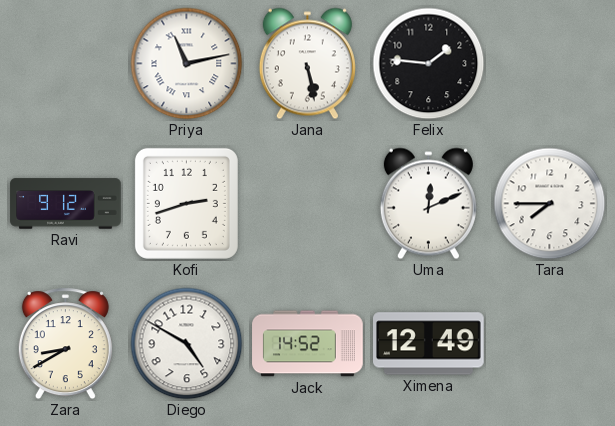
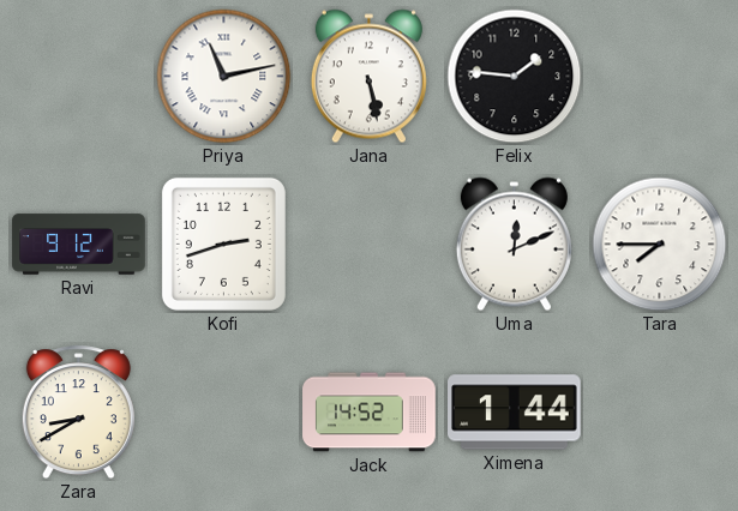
Diego: 4:50 -> none
Ximena: 12:49 -> 1:44
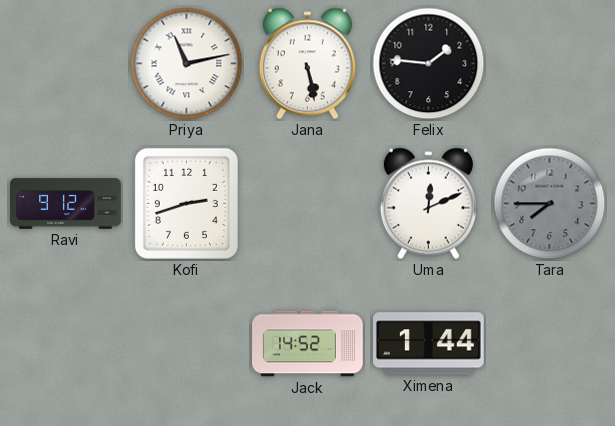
Tara dial: white -> grey
Zara: 8:40 -> none
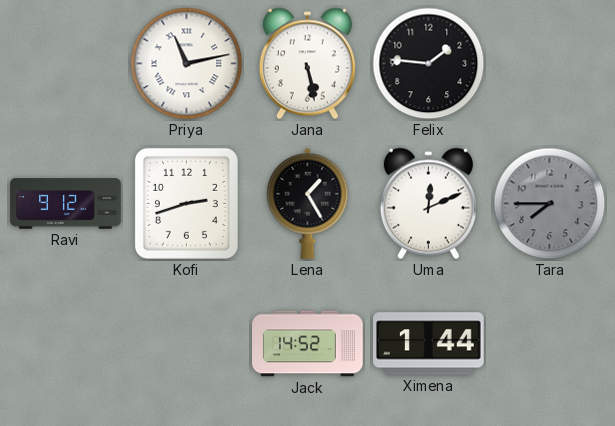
Lena: none -> 1:25
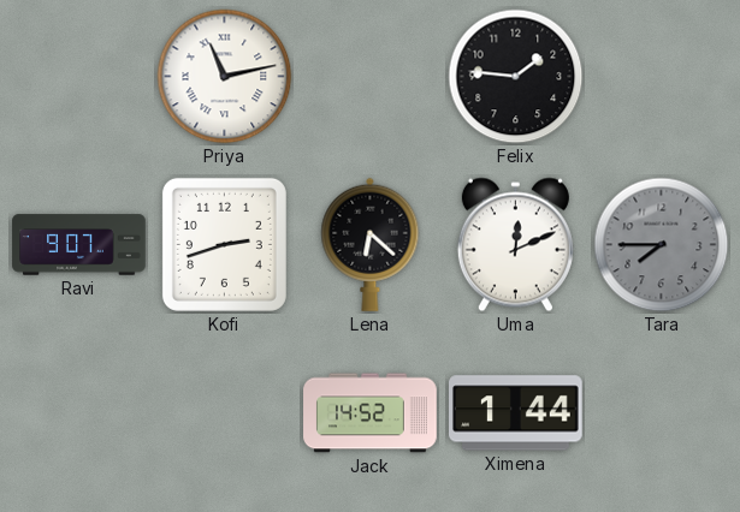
Jana: 5:28 -> none
Ravi: 9:12 -> 9:07
Lena: 1:25 -> 6:22
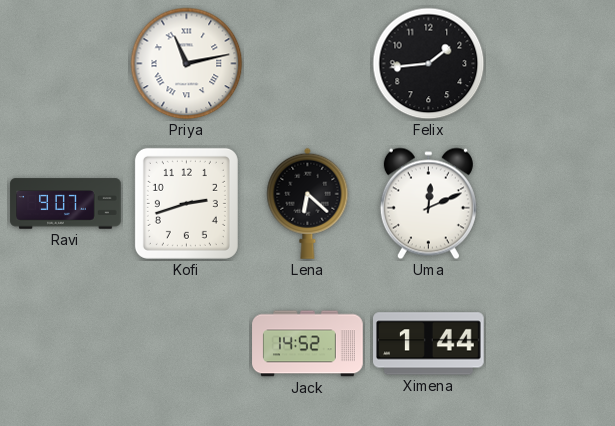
Felix: 1:46 -> 1:44
Tara: 7:45 -> none
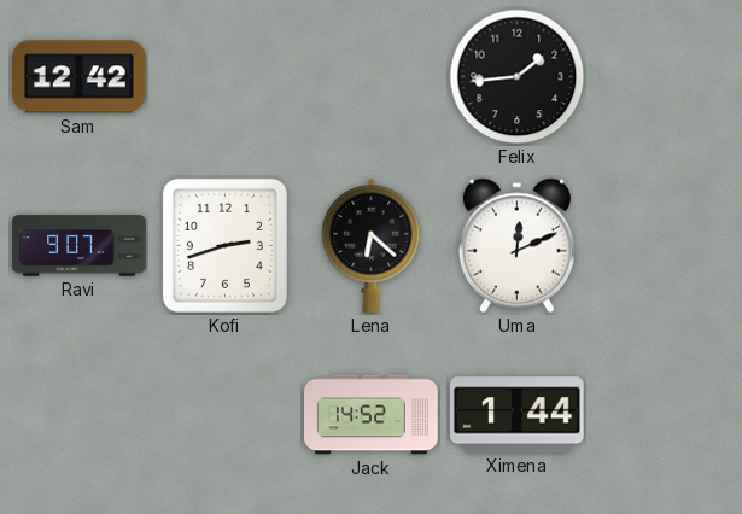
Sam: none -> 12:42
Priya: 11:13 -> none
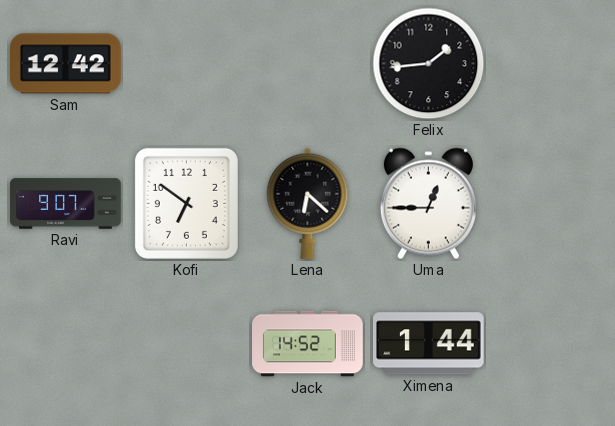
Kofi: 2:42 -> 6:51
Uma: 12:11 -> 12:45
